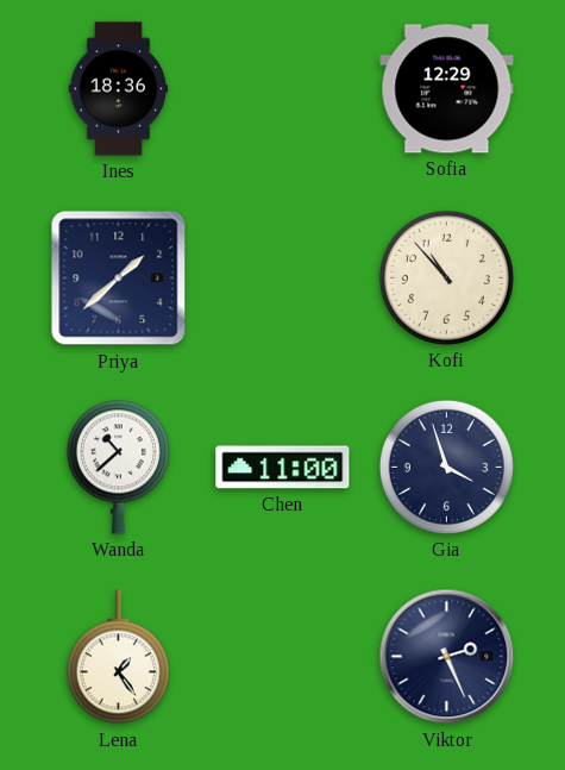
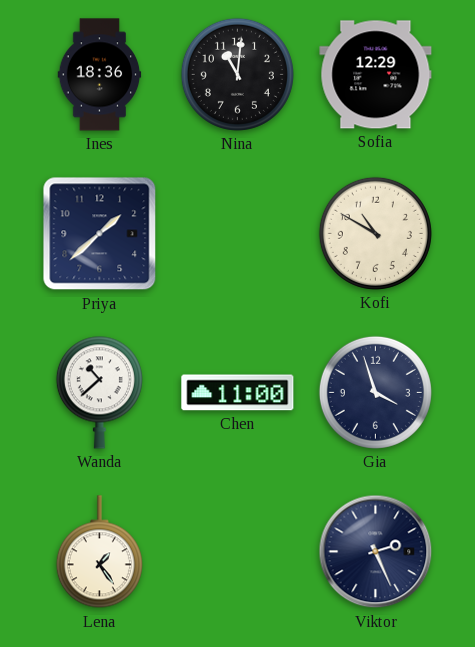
Nina: none -> 11:01
Kofi: 10:53 -> 10:50
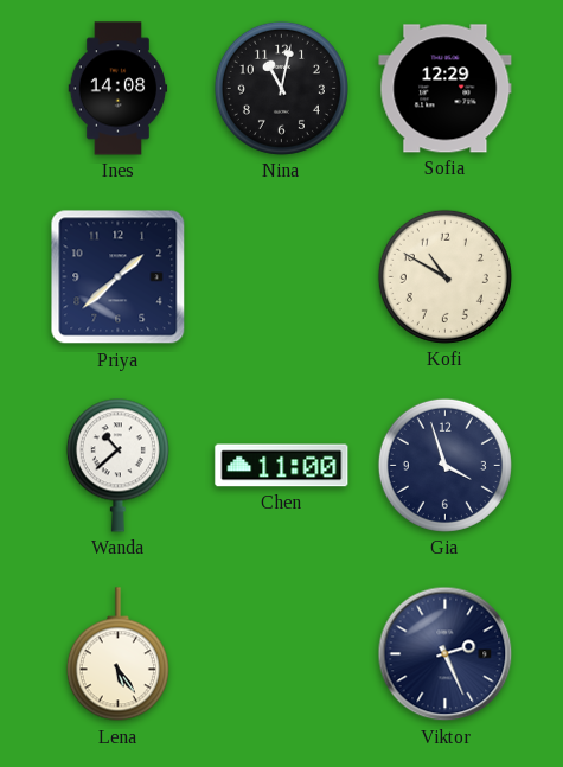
Ines: 18:36 -> 14:08
Nina: 11:01 -> 11:02
Lena: 1:24 -> 5:24
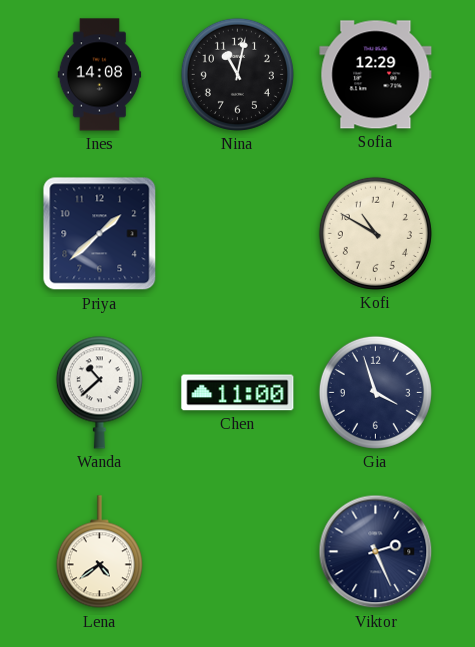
Lena: 5:24 -> 4:39
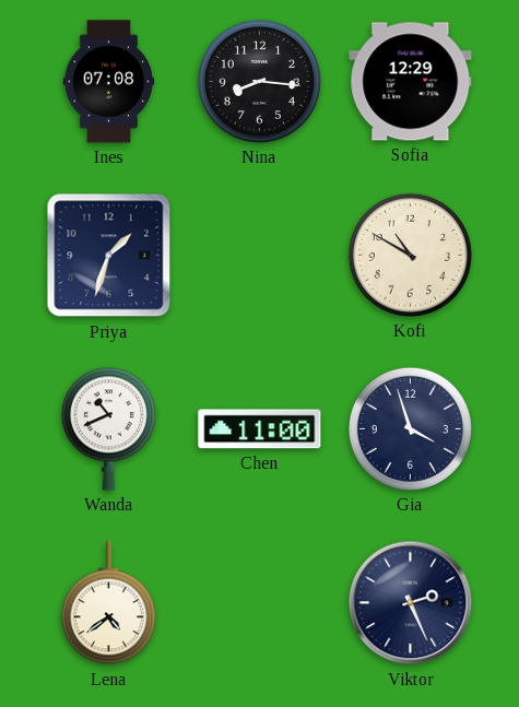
Ines: 14:08 -> 07:08
Nina: 11:02 -> 8:16
Priya: 1:38 -> 1:33
Wanda: 10:38 -> 10:41
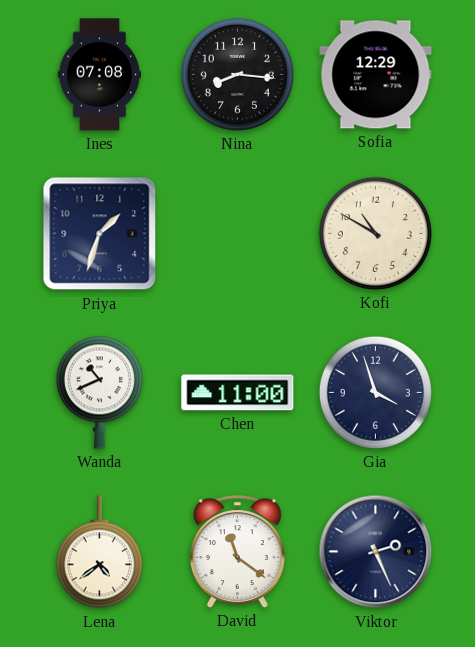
David: none -> 11:21
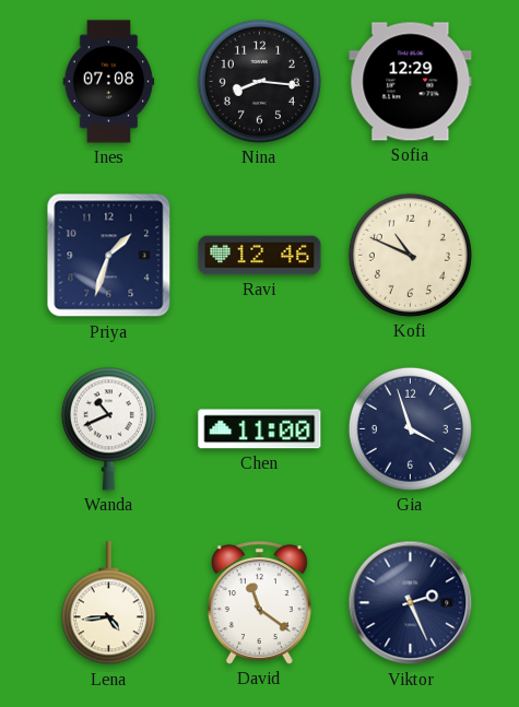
Ravi: none -> 12:46
Kofi: 10:50 -> 10:49
Lena: 4:39 -> 4:44
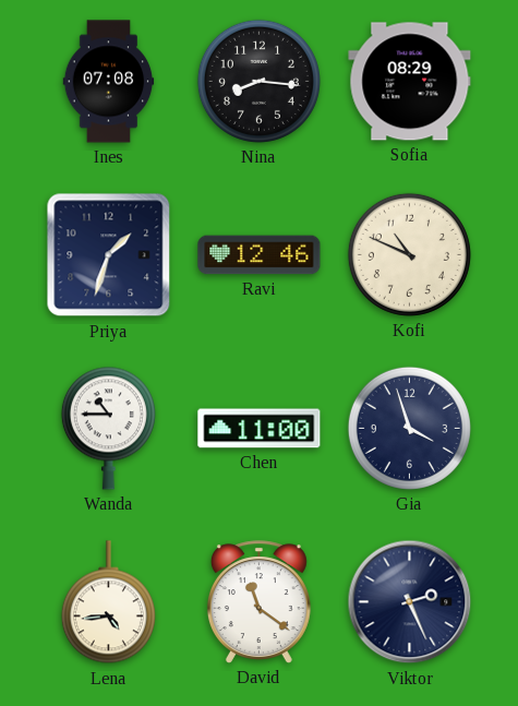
Sofia: 12:29 -> 08:29
Wanda: 10:41 -> 10:45
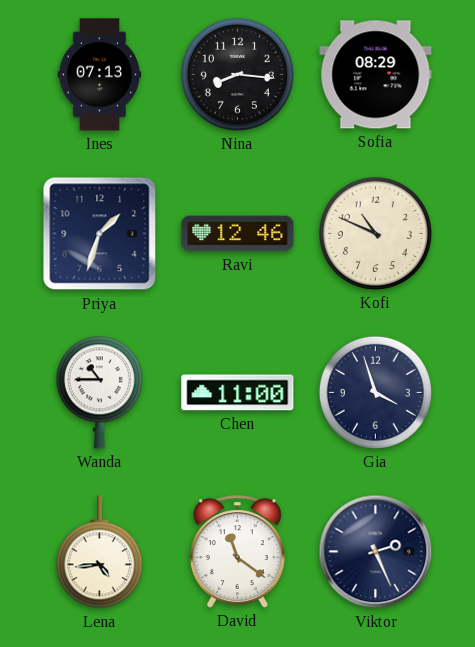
Ines: 07:08 -> 07:13
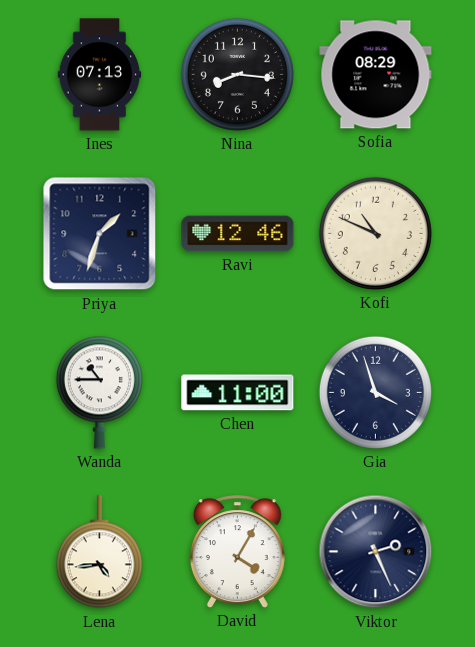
David: 11:21 -> 4:05
